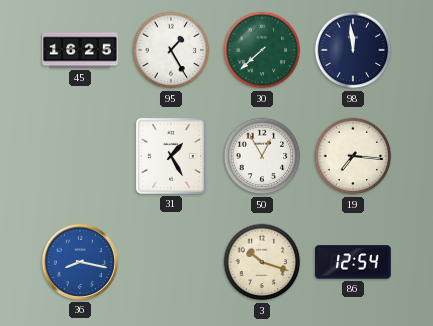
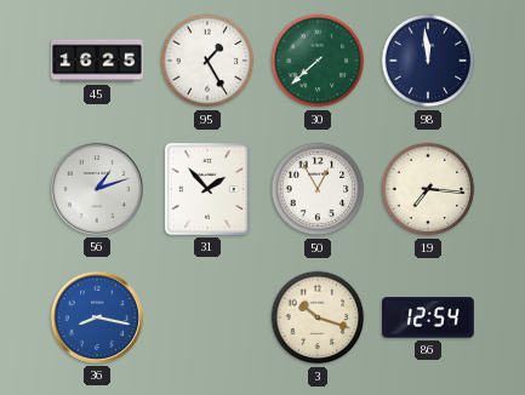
56: none -> 1:12
31: 1:25 -> 1:53
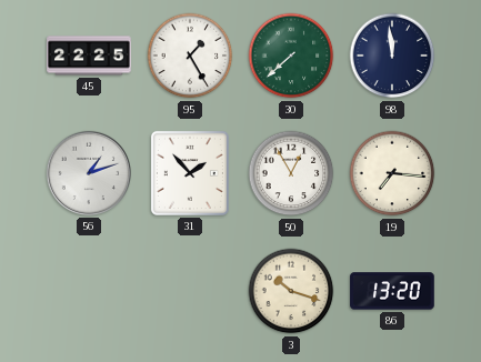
45: 16:25 -> 22:25
36: 8:17 -> none
86: 12:54 -> 13:20
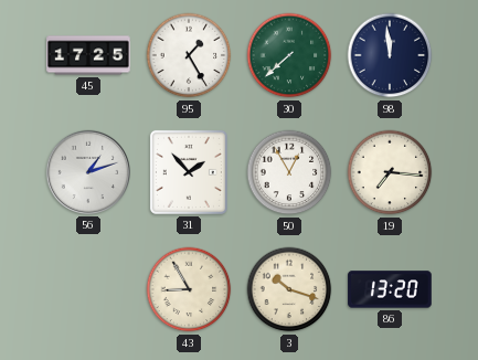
45: 22:25 -> 17:25
43: none -> 8:55
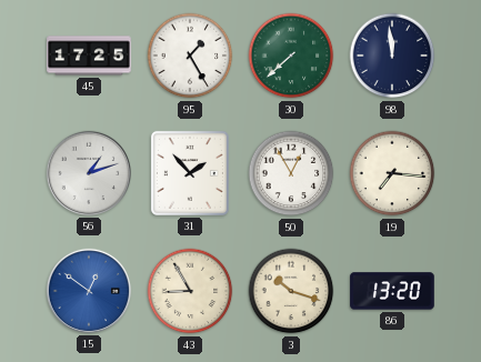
15: none -> 12:51
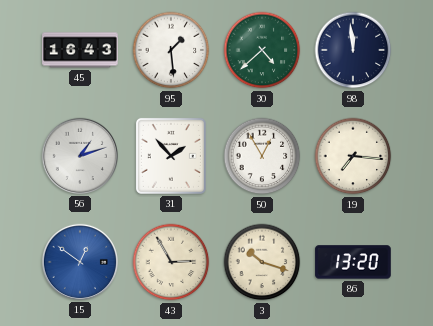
45: 17:25 -> 16:43
95: 1:25 -> 1:29
30: 7:38 -> 4:38
43: 8:55 -> 2:55
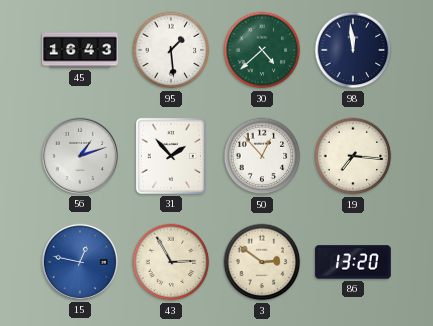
50: 12:55 -> 12:53
15: 12:51 -> 12:47
3: 10:18 -> 2:51
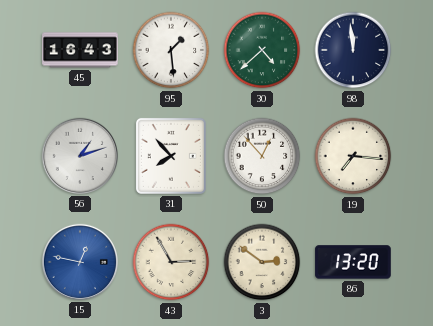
31: 1:53 -> 7:53
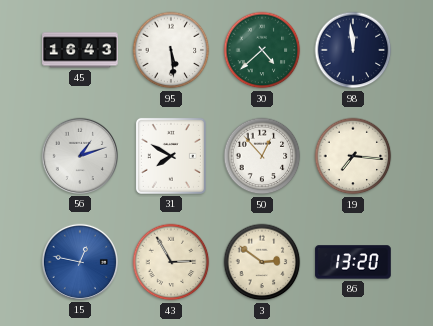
95: 1:29 -> 5:29
31: 7:53 -> 7:50
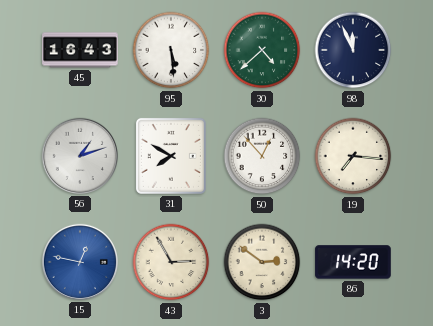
98: 11:59 -> 11:56
86: 13:20 -> 14:20
